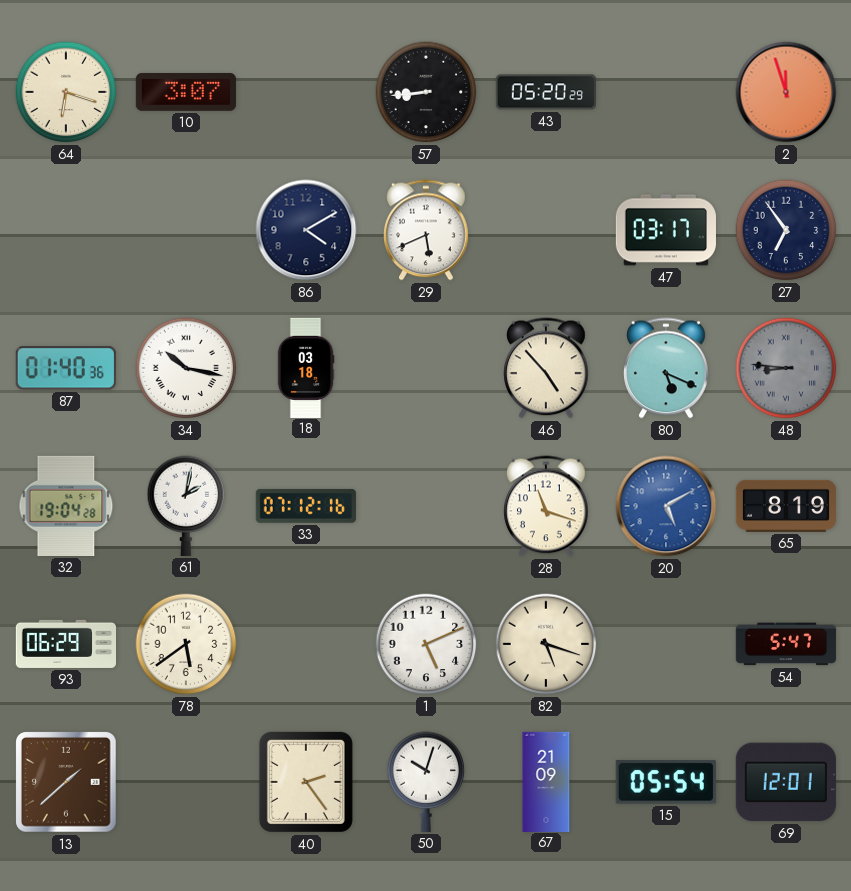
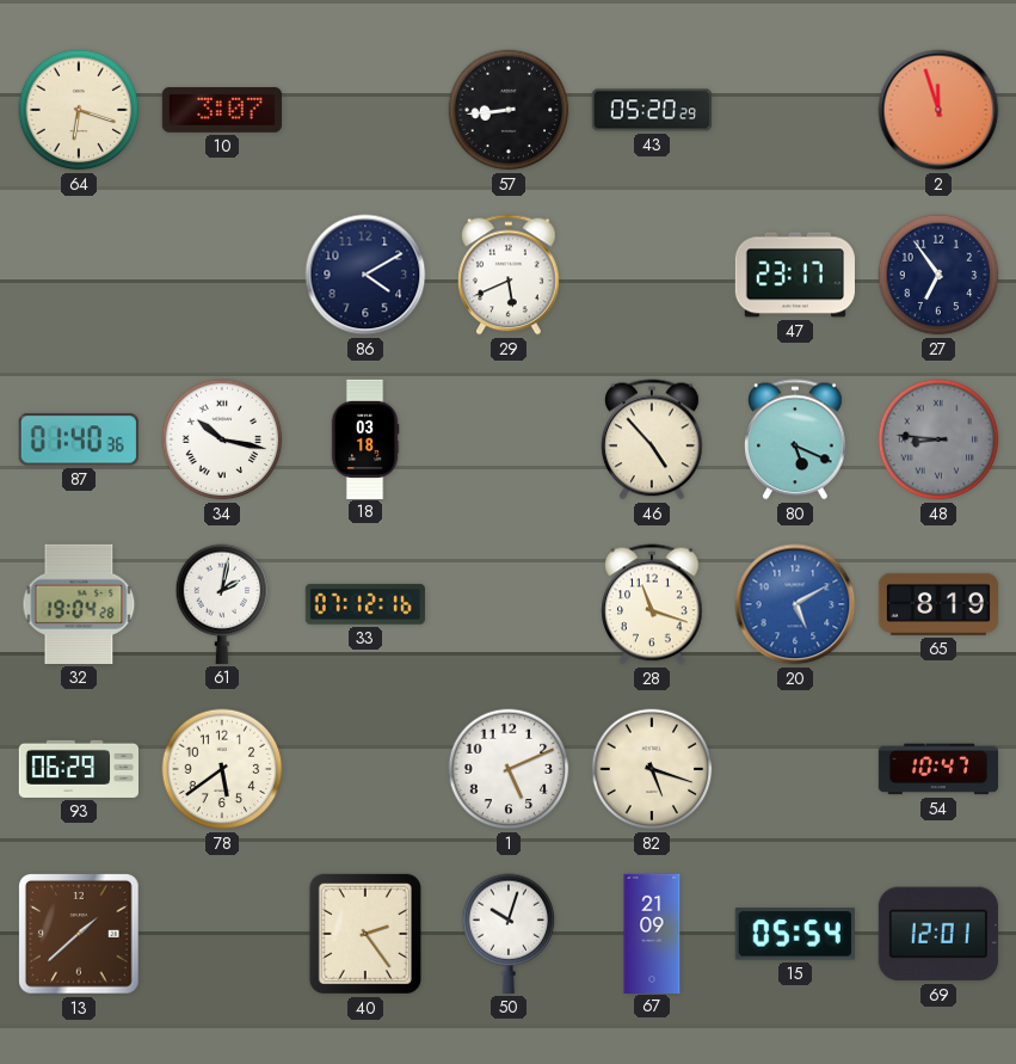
47: 03:17 -> 23:17
54: 5:47 -> 10:47
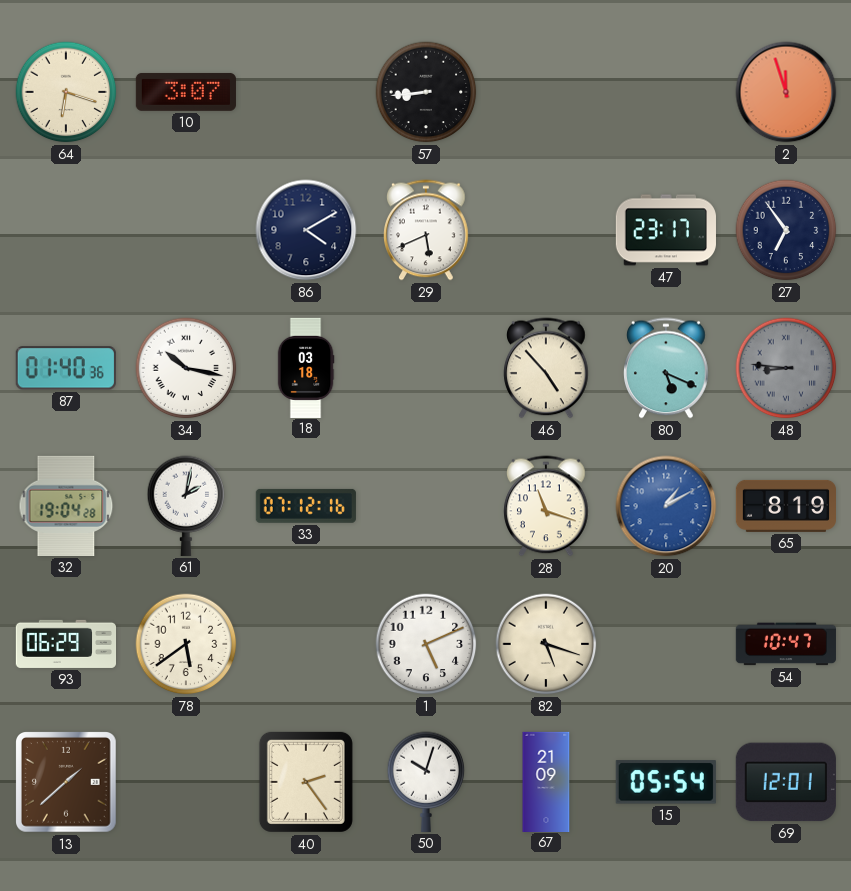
43: 05:20 -> none
20: 5:10 -> 1:10
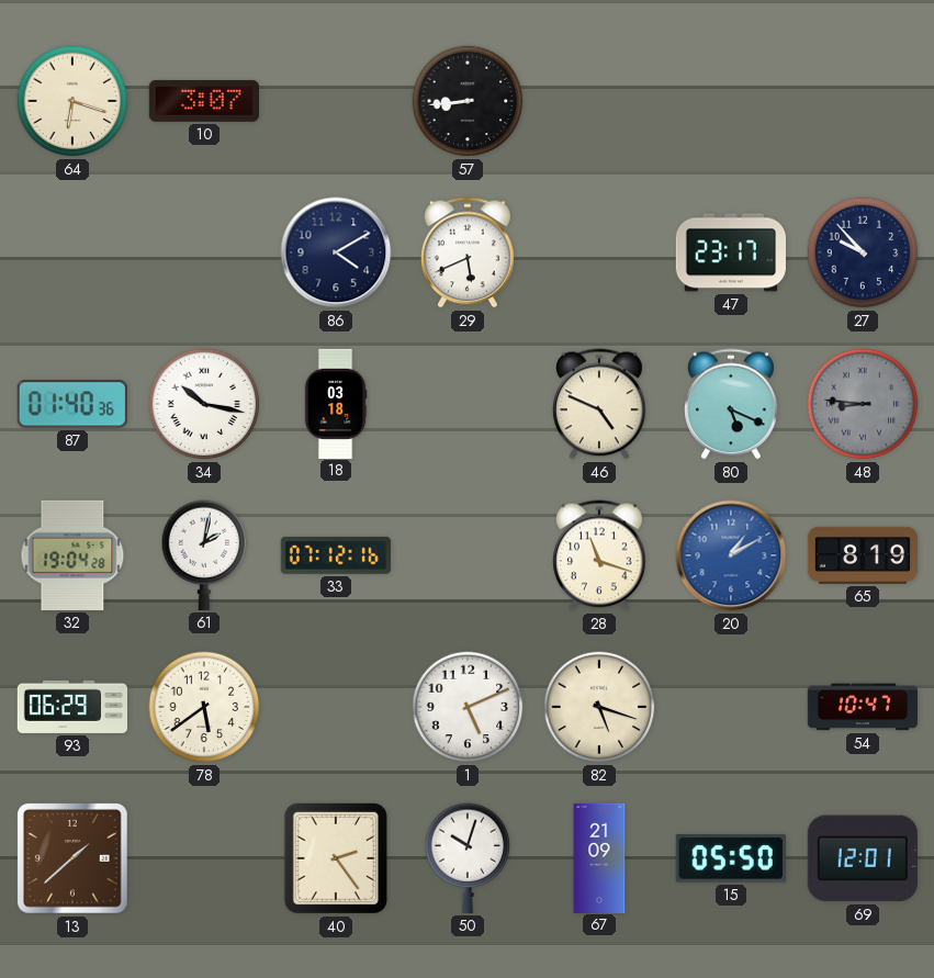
2: 11:57 -> none
27: 6:54 -> 9:53
46: 4:53 -> 4:49
15: 05:54 -> 05:50
